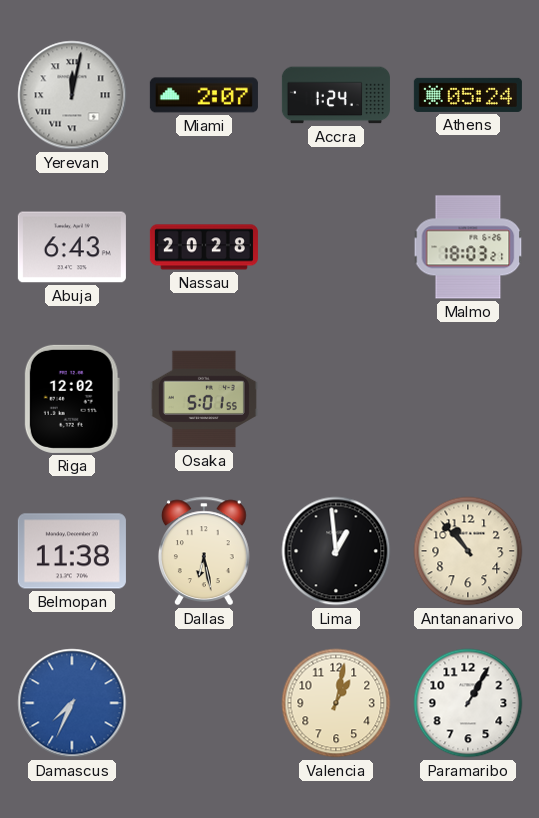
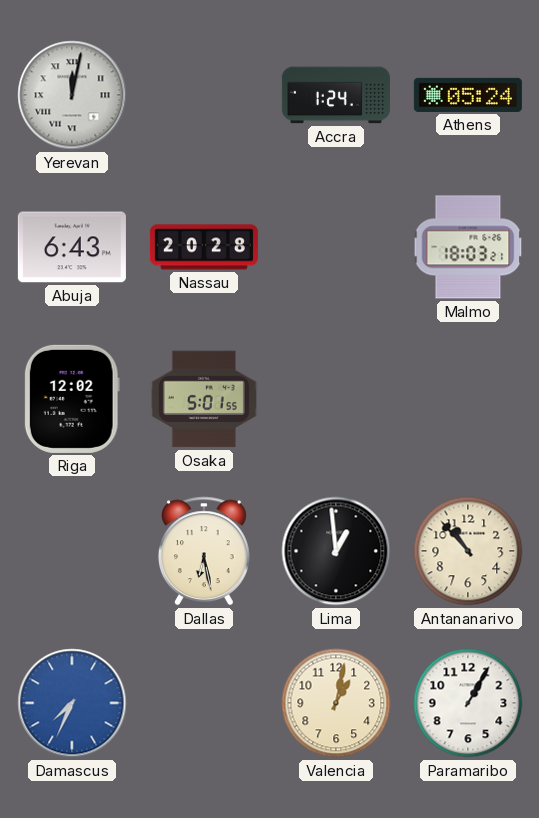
Miami: 2:07 -> none
Belmopan: 11:38 -> none
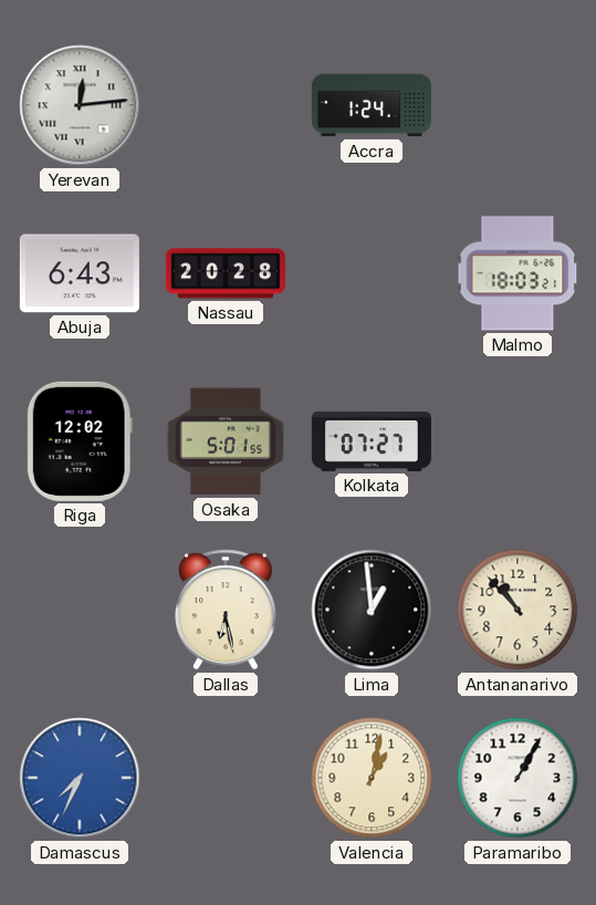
Yerevan: 12:02 -> 12:14
Athens: 05:24 -> none
Kolkata: none -> 07:27
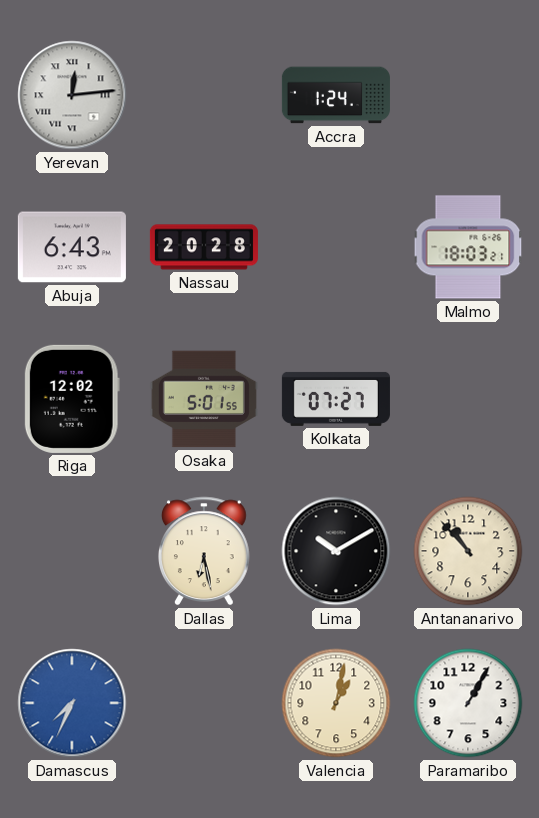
Lima: 12:59 -> 10:10
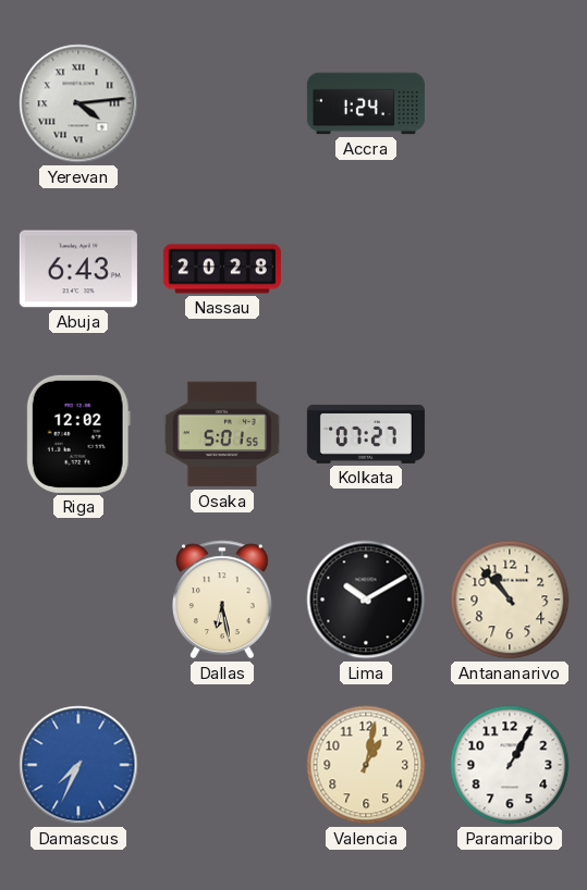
Yerevan: 12:14 -> 4:14
Malmo: 18:03 -> none
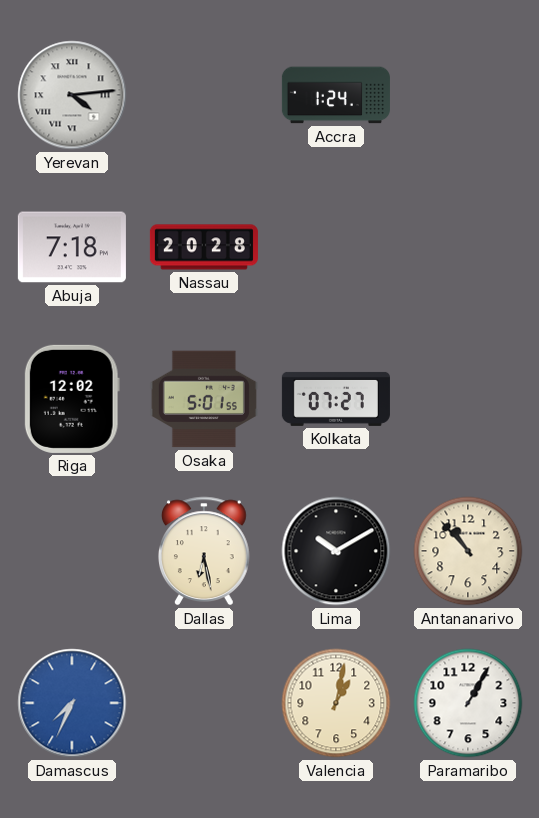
Abuja: 6:43 -> 7:18
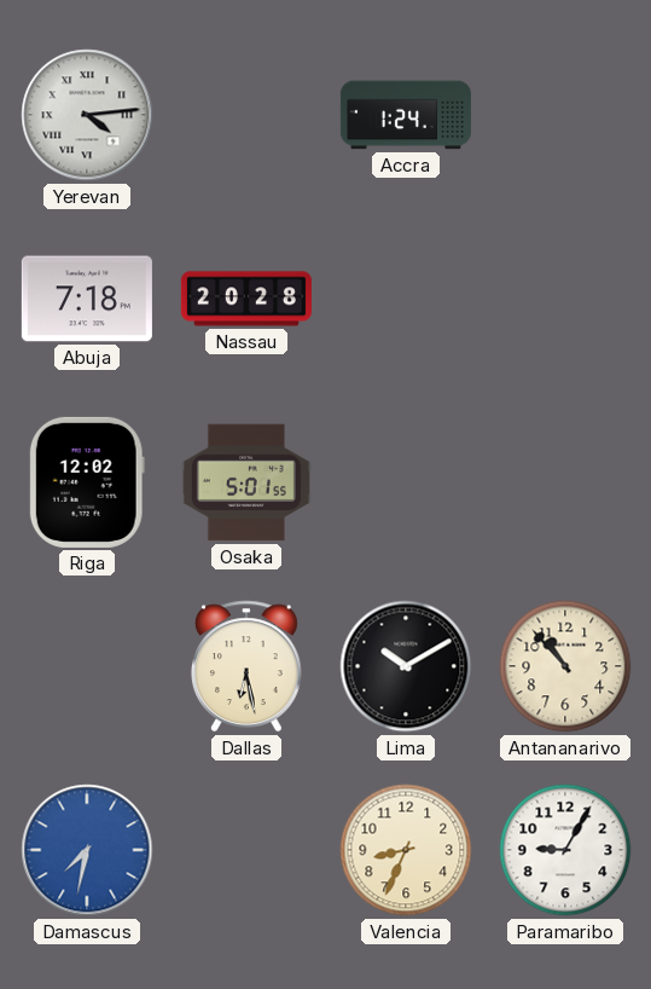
Kolkata: 07:27 -> none
Damascus: 7:34 -> 7:32
Valencia: 1:02 -> 8:34
Paramaribo: 1:05 -> 9:05
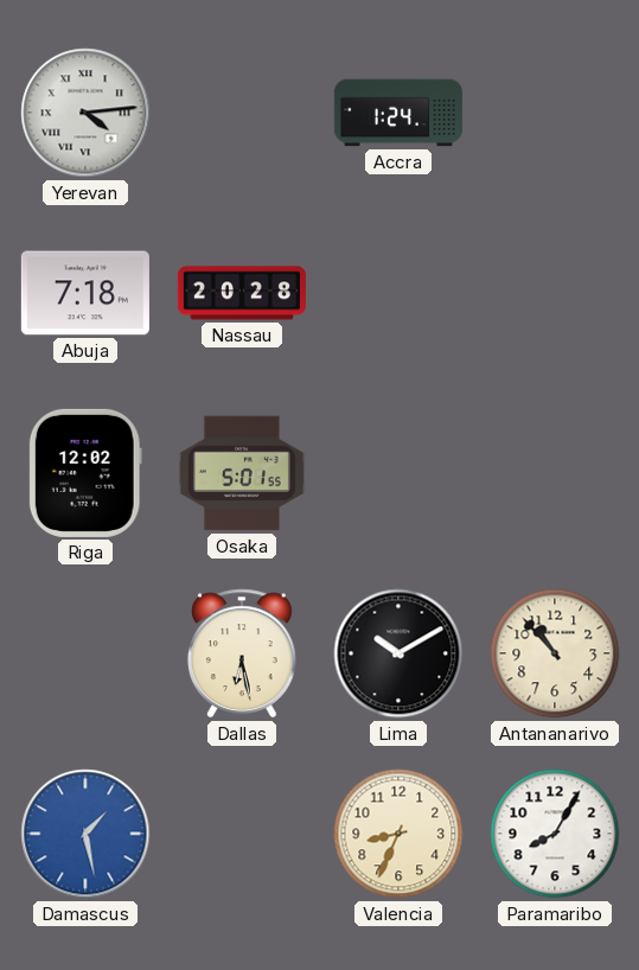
Damascus: 7:32 -> 1:28
Paramaribo: 9:05 -> 8:05
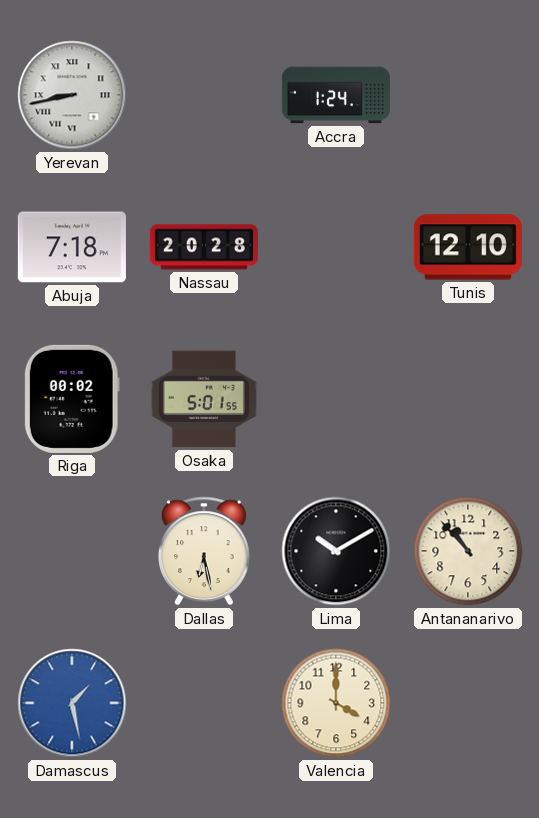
Yerevan: 4:14 -> 8:43
Tunis: none -> 12:10
Riga: 12:02 -> 00:02
Valencia: 8:34 -> 4:00
Paramaribo: 8:05 -> none
